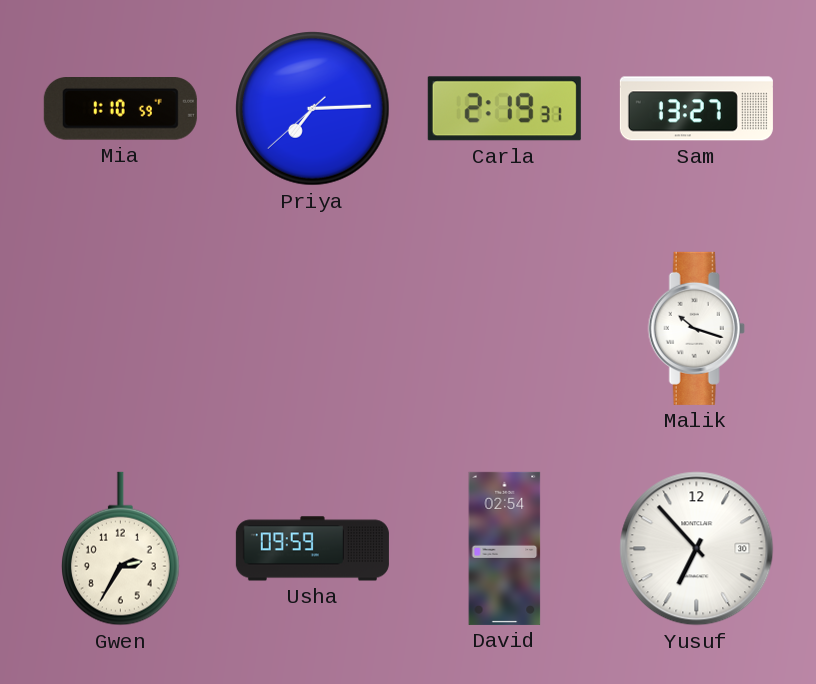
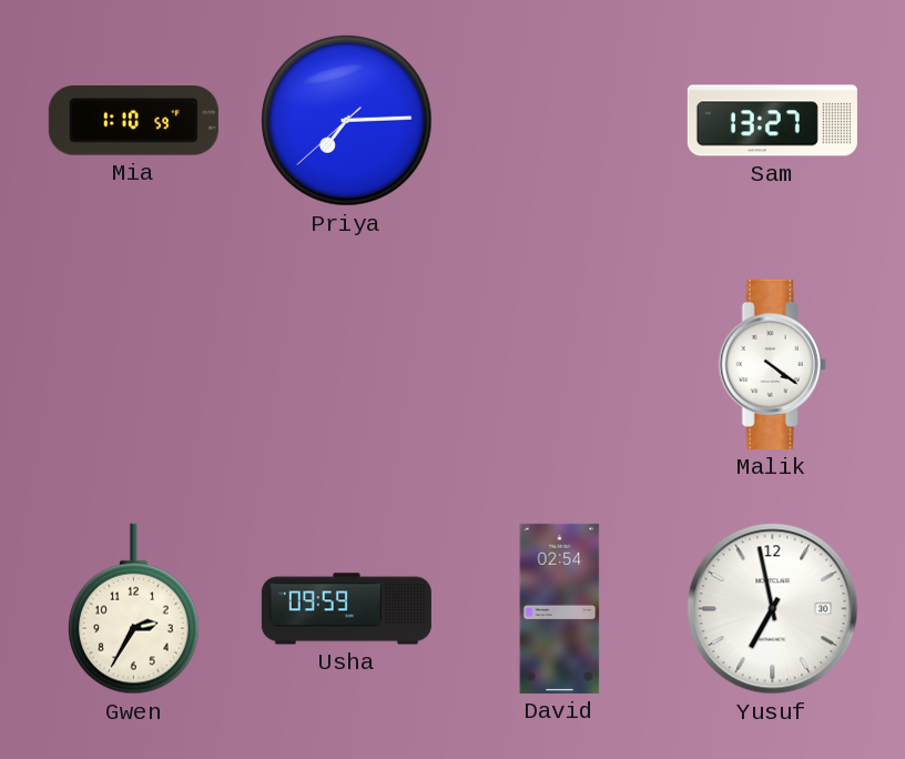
Carla: 2:19 -> none
Malik: 10:18 -> 4:21
Yusuf: 6:53 -> 6:58
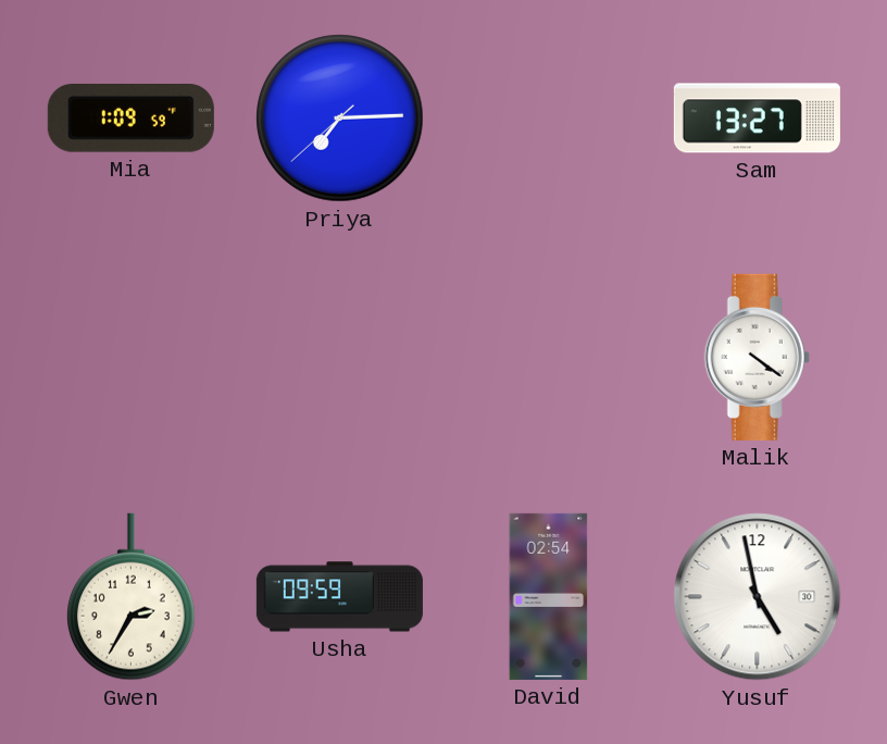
Mia: 1:10 -> 1:09
Yusuf: 6:58 -> 4:58
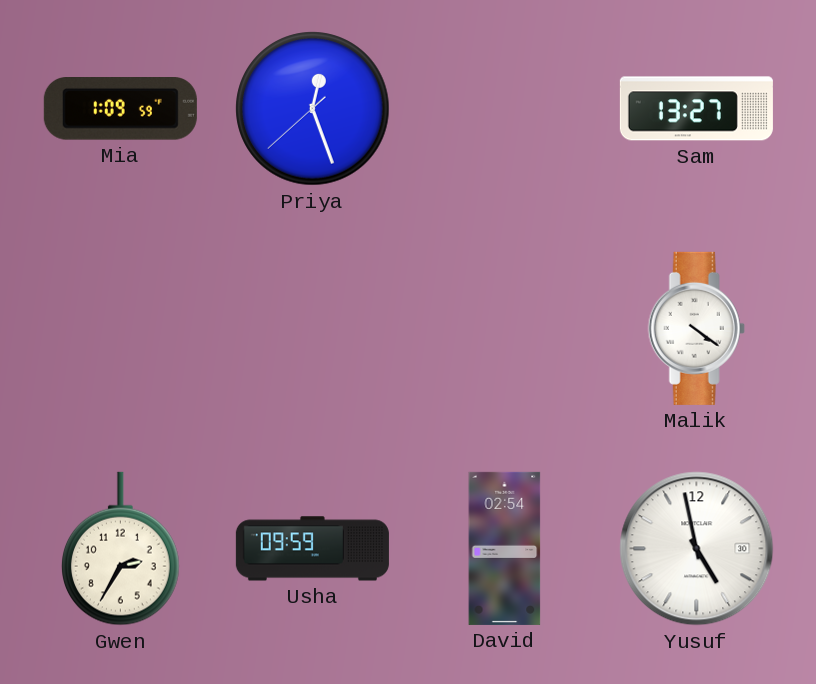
Priya: 7:14 -> 12:26
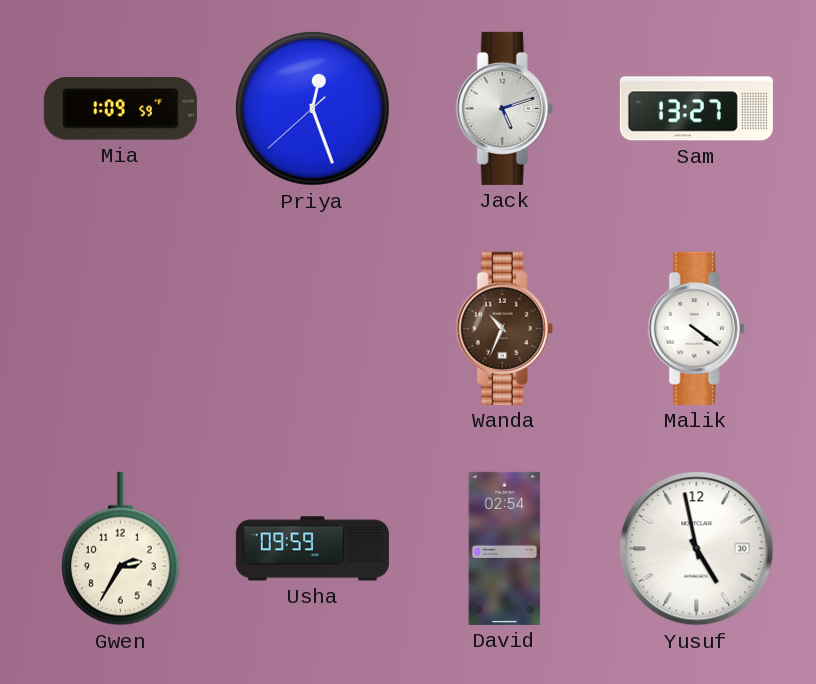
Jack: none -> 5:12
Wanda: none -> 10:34
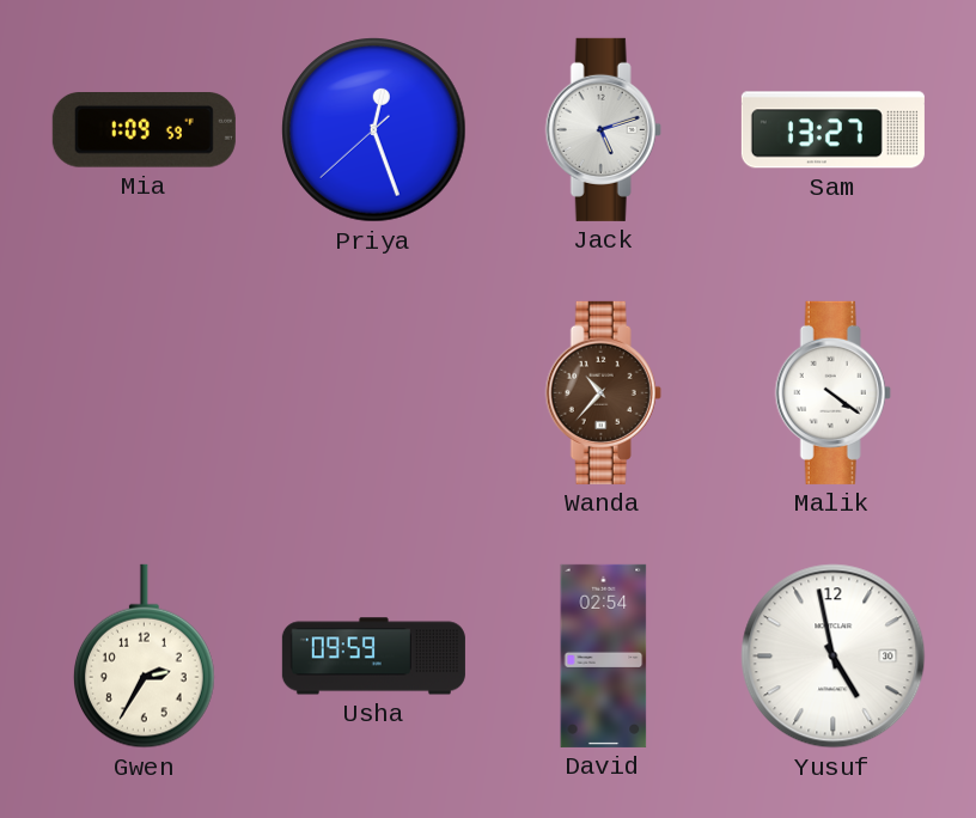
Wanda: 10:34 -> 10:37
